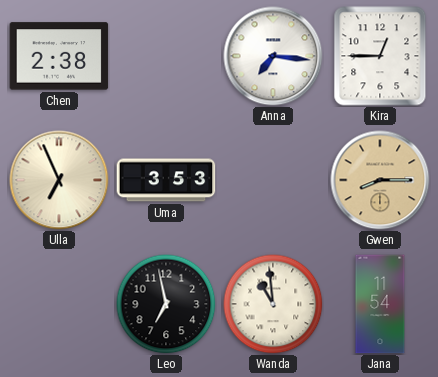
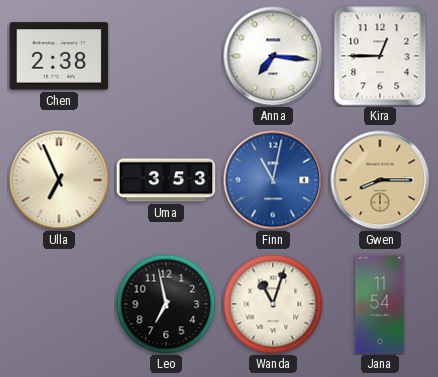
Finn: none -> 11:02
Wanda: 10:59 -> 11:03
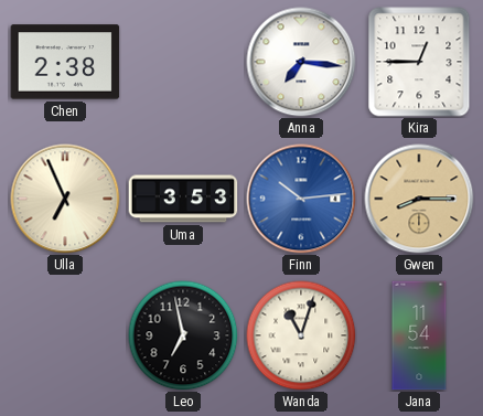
Finn: 11:02 -> 10:14
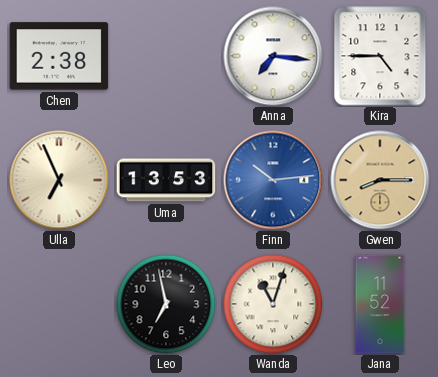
Kira: 12:45 -> 4:45
Uma: 3:53 -> 13:53
Jana: 11:54 -> 11:52
